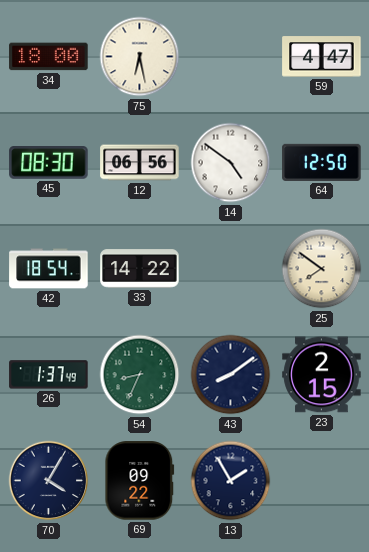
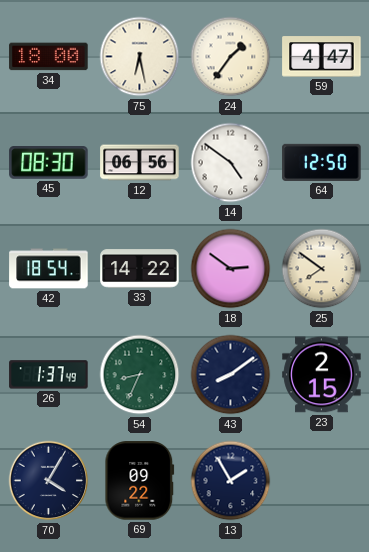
24: none -> 1:36
18: none -> 2:51
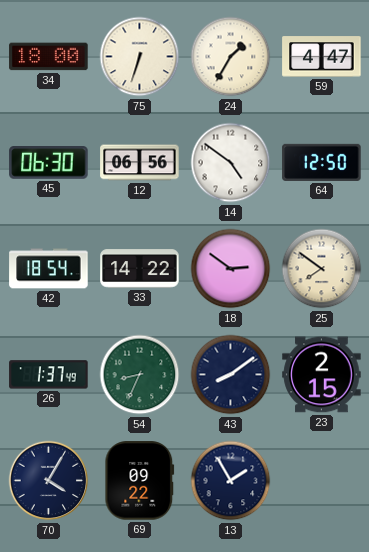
75: 6:28 -> 6:33
24: 1:36 -> 1:35
45: 08:30 -> 06:30
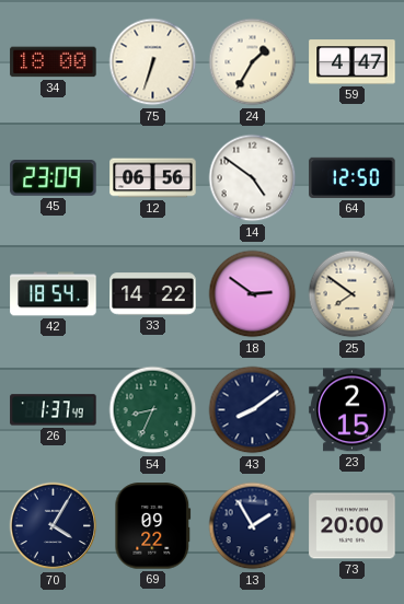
45: 06:30 -> 23:09
73: none -> 20:00
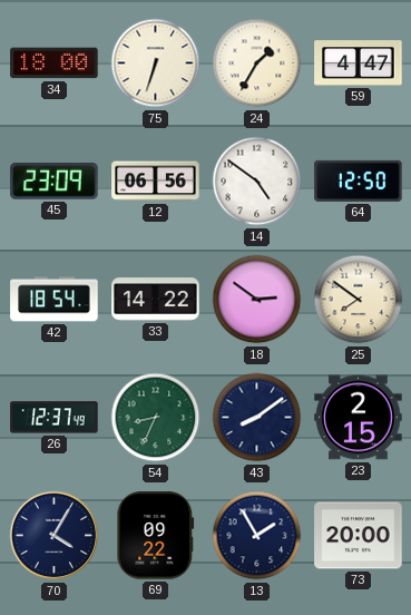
26: 1:37 -> 12:37
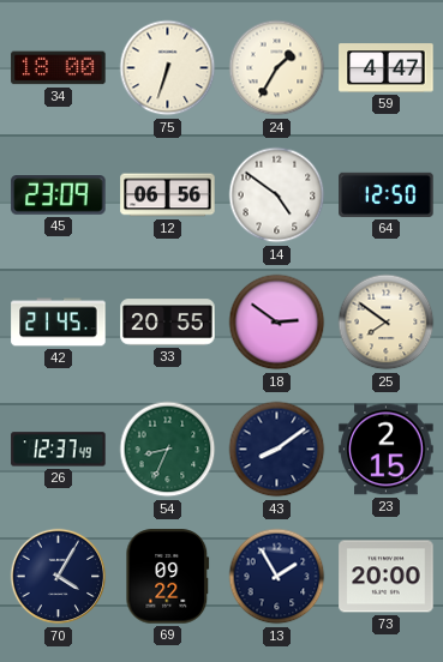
42: 18:54 -> 21:45
33: 14:22 -> 20:55
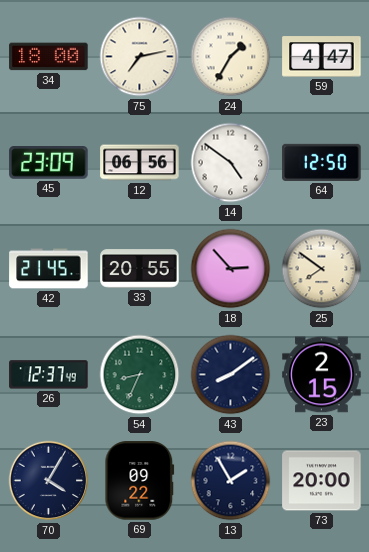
75: 6:33 -> 7:13
18: 2:51 -> 2:53
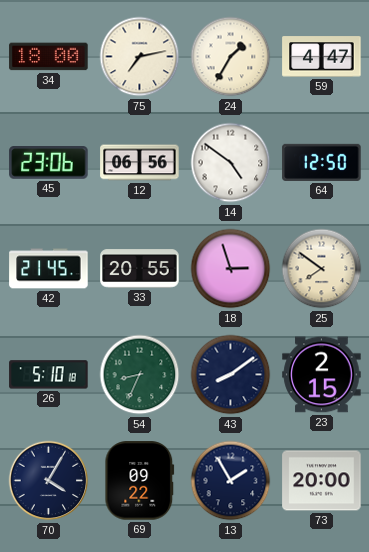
45: 23:09 -> 23:06
18: 2:53 -> 2:57
26: 12:37 -> 5:10
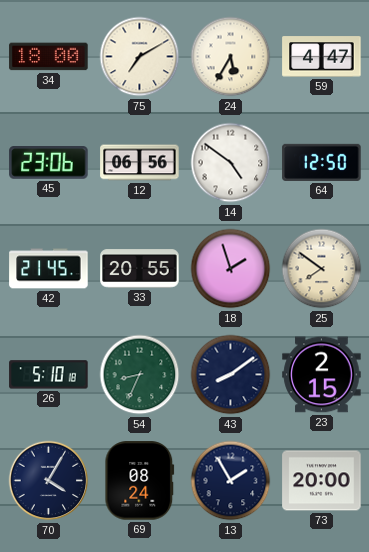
75: 7:13 -> 7:10
24: 1:35 -> 5:35
18: 2:57 -> 1:57
69: 09:22 -> 08:24
